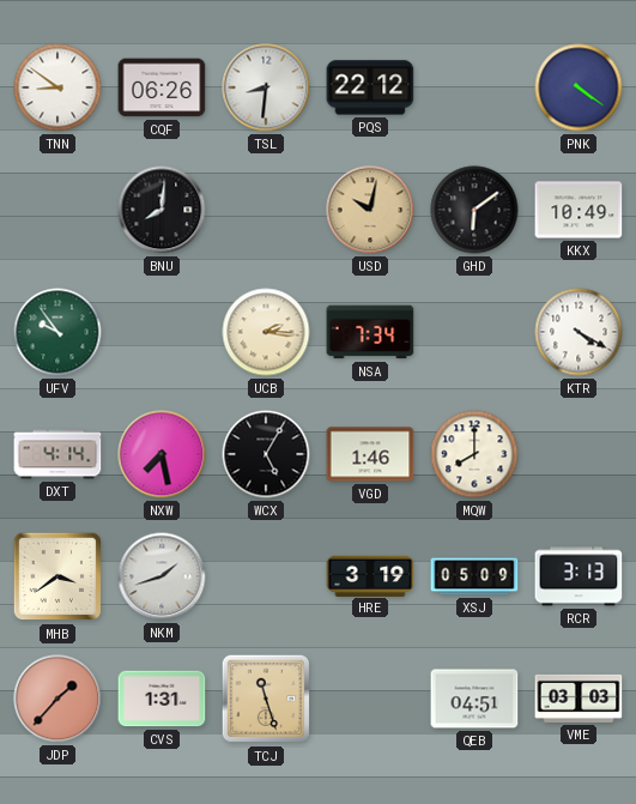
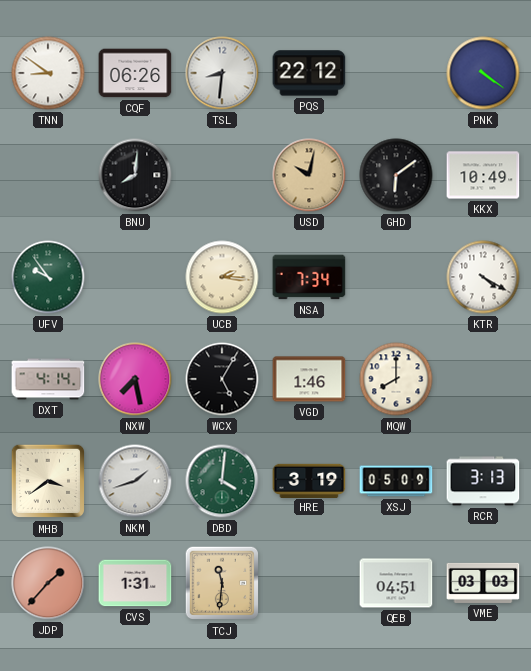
DBD: none -> 4:01
TCJ: 11:27 -> 11:31
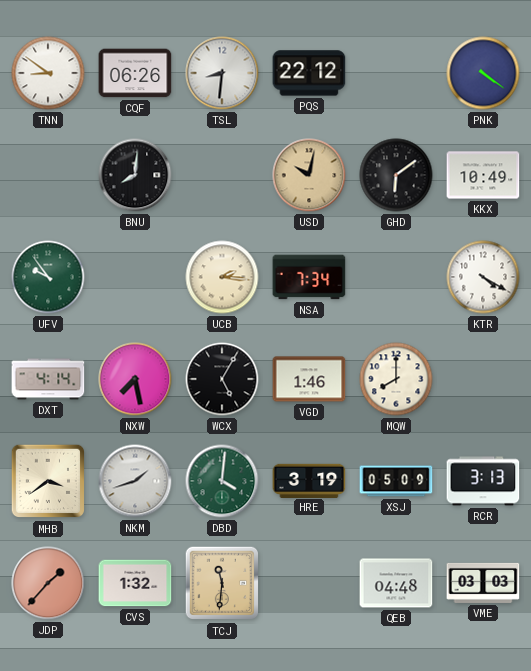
CVS: 1:31 -> 1:32
QEB: 04:51 -> 04:48
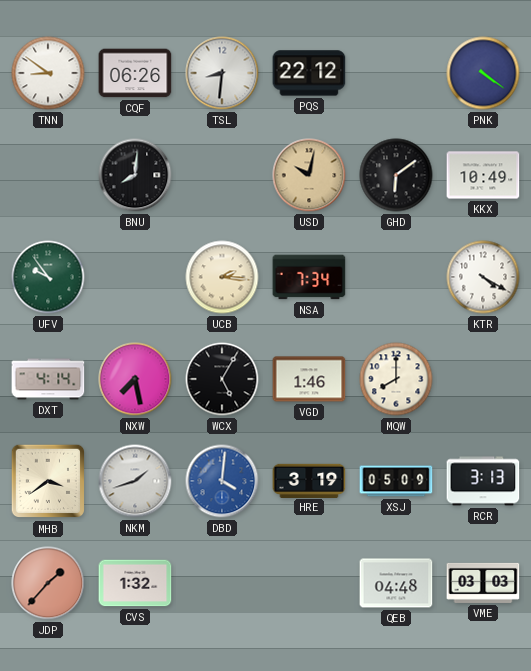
DBD dial: green -> blue
TCJ: 11:31 -> none
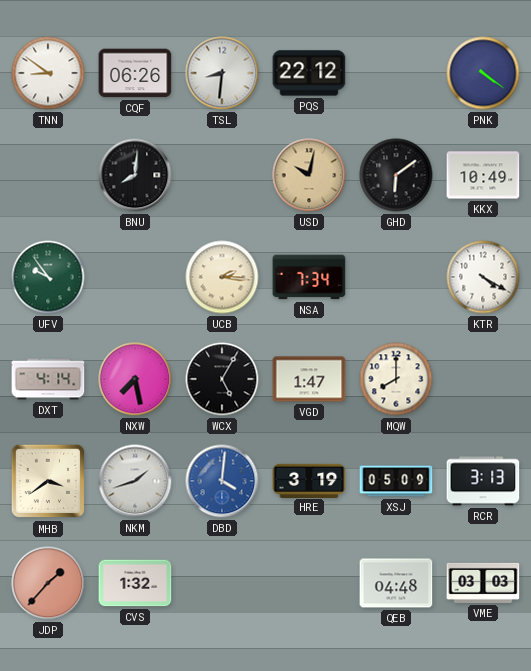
VGD: 1:46 -> 1:47
